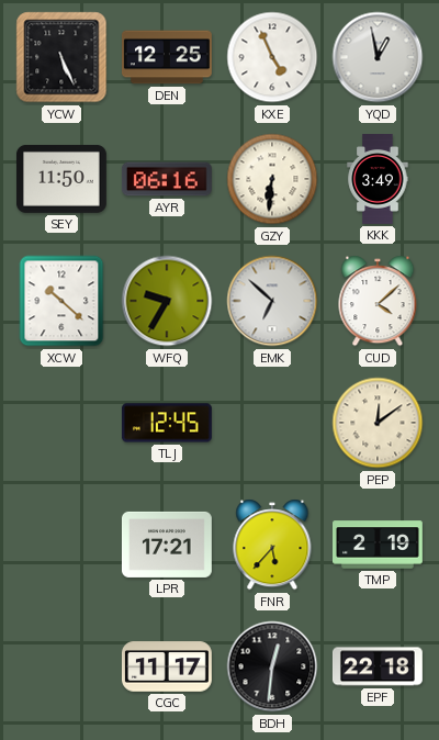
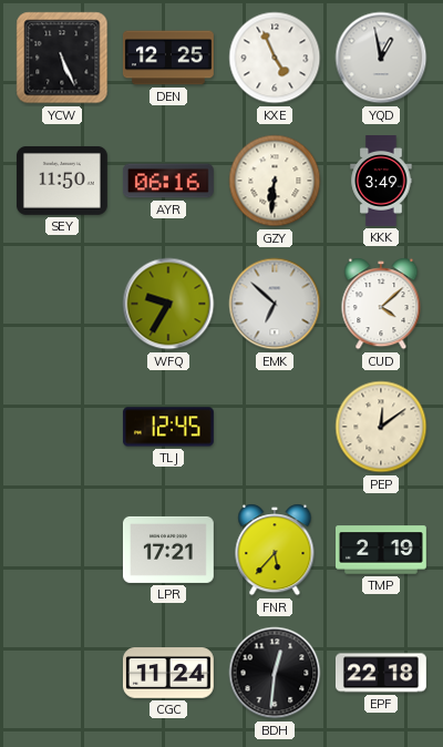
XCW: 10:22 -> none
CGC: 11:17 -> 11:24
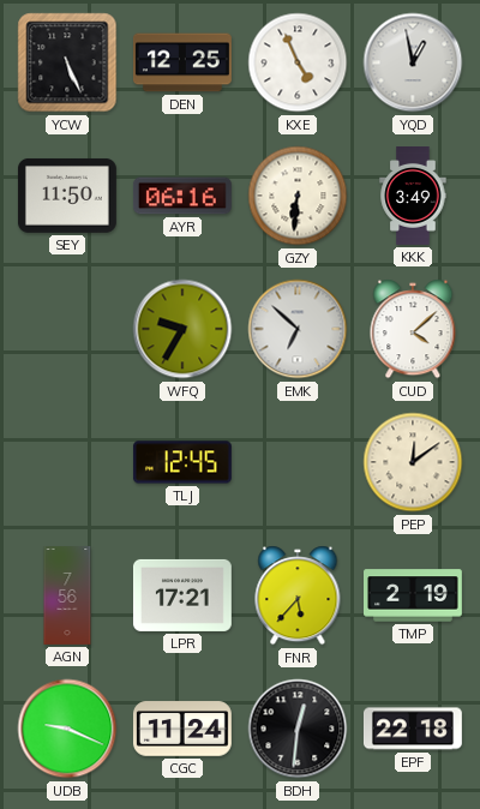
AGN: none -> 7:56
UDB: none -> 9:19
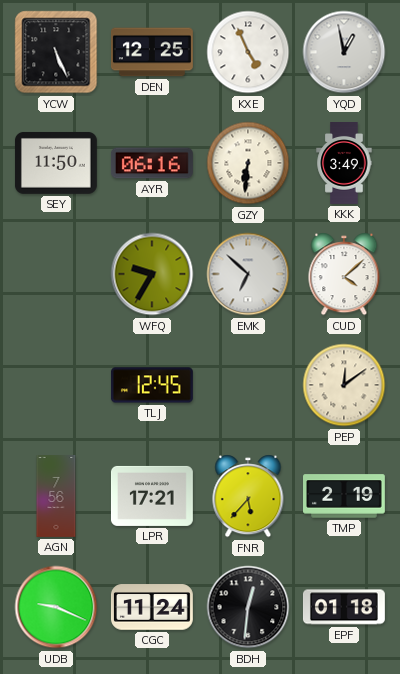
EPF: 22:18 -> 01:18
